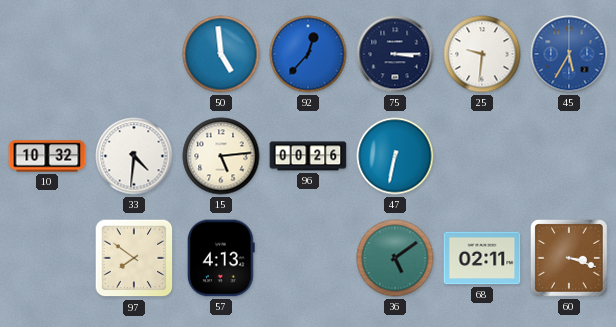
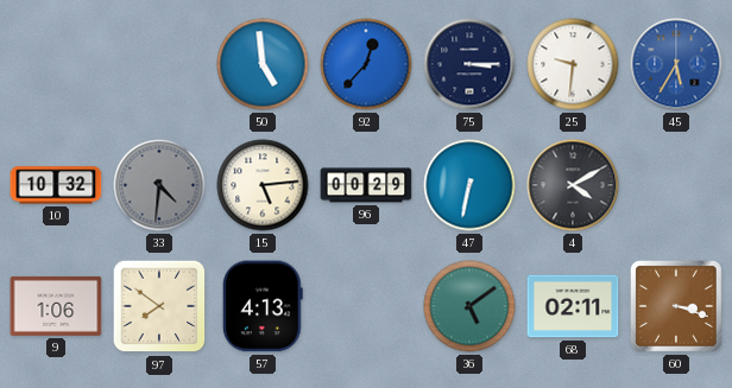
33 dial: white -> grey
96: 00:26 -> 00:29
4: none -> 4:10
9: none -> 1:06
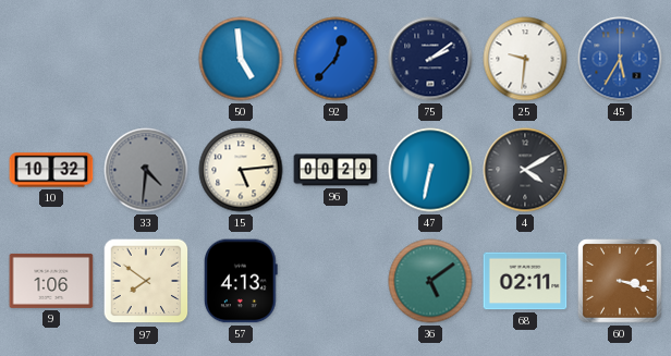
75: 3:15 -> 2:09
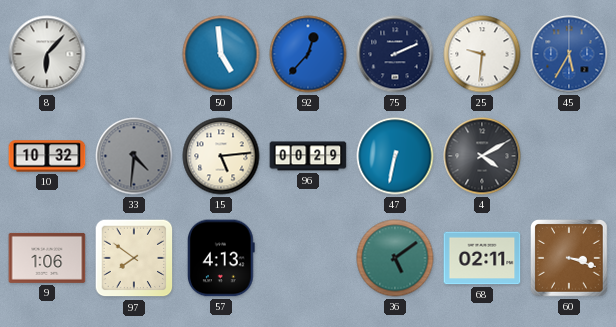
8: none -> 6:07
75: 2:09 -> 2:11
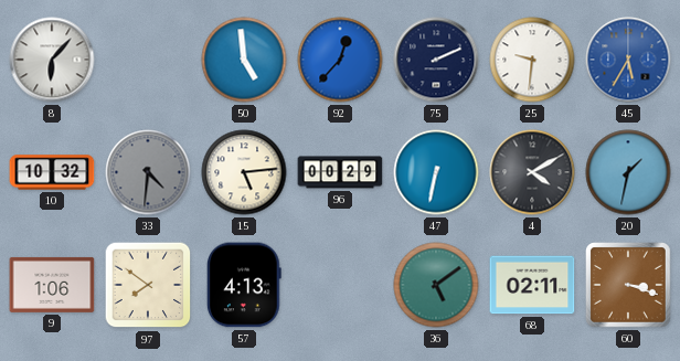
20: none -> 1:32
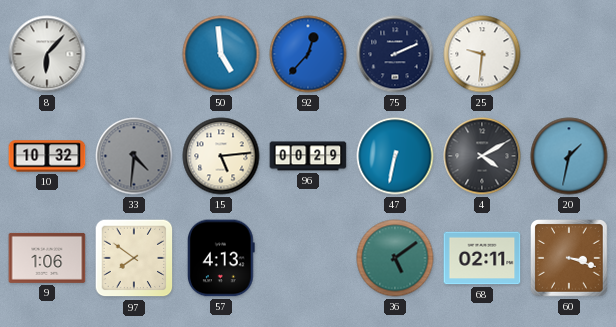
45: 5:35 -> none
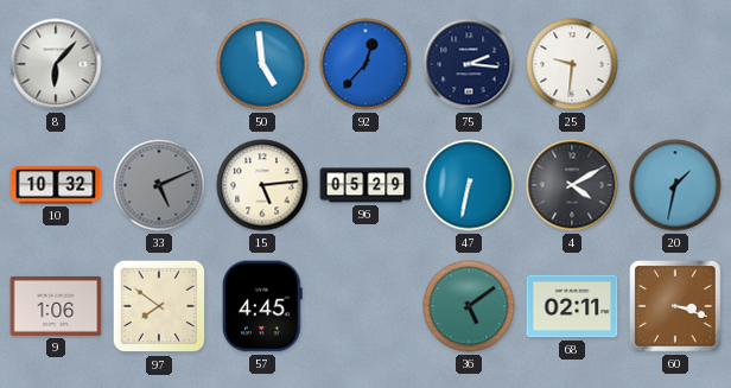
75: 2:11 -> 2:16
33: 4:31 -> 5:11
96: 00:29 -> 05:29
57: 4:13 -> 4:45
